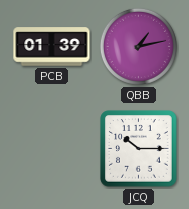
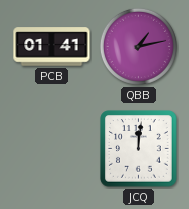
PCB: 01:39 -> 01:41
JCQ: 10:15 -> 12:01
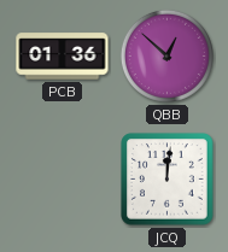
PCB: 01:41 -> 01:36
QBB: 1:13 -> 12:52
